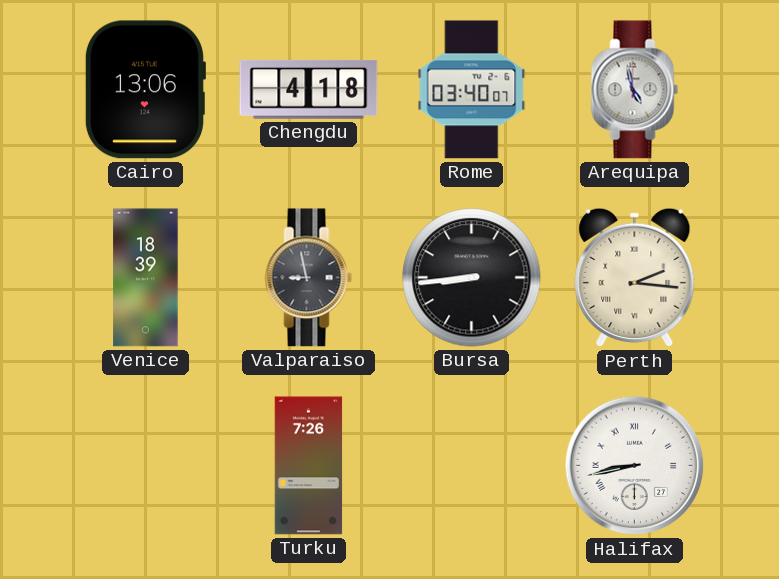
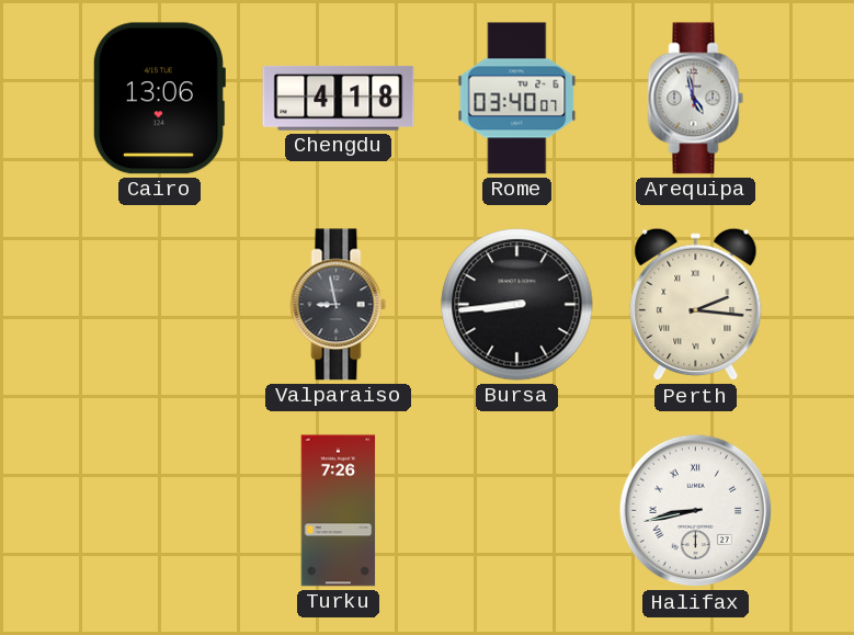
Venice: 18:39 -> none
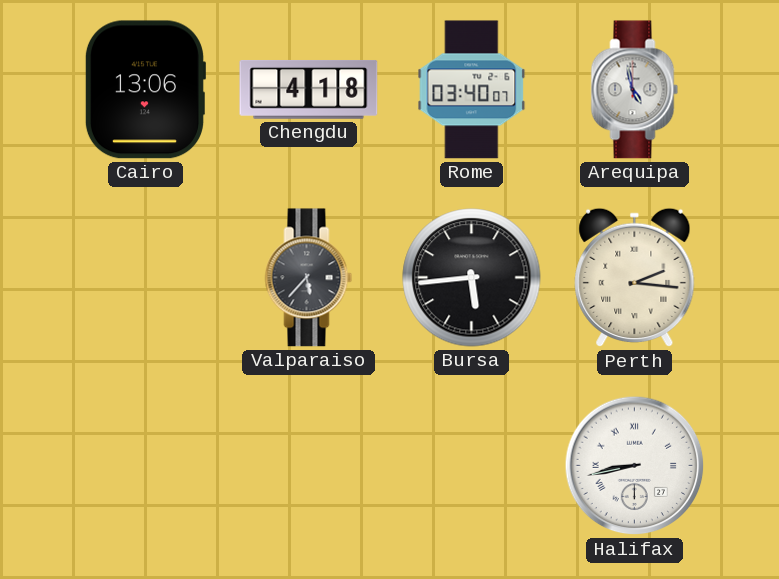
Valparaiso: 8:58 -> 5:37
Bursa: 8:44 -> 5:44
Turku: 7:26 -> none
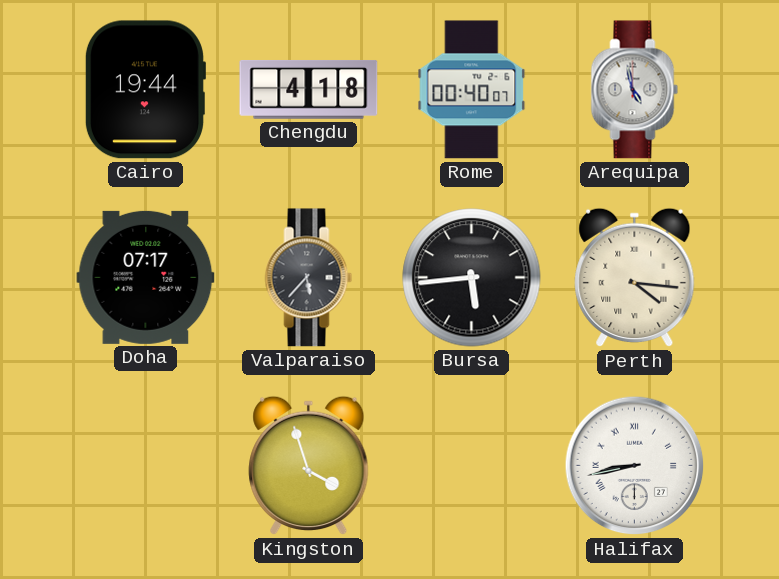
Cairo: 13:06 -> 19:44
Rome: 03:40 -> 00:40
Doha: none -> 07:17
Perth: 2:16 -> 4:16
Kingston: none -> 3:57
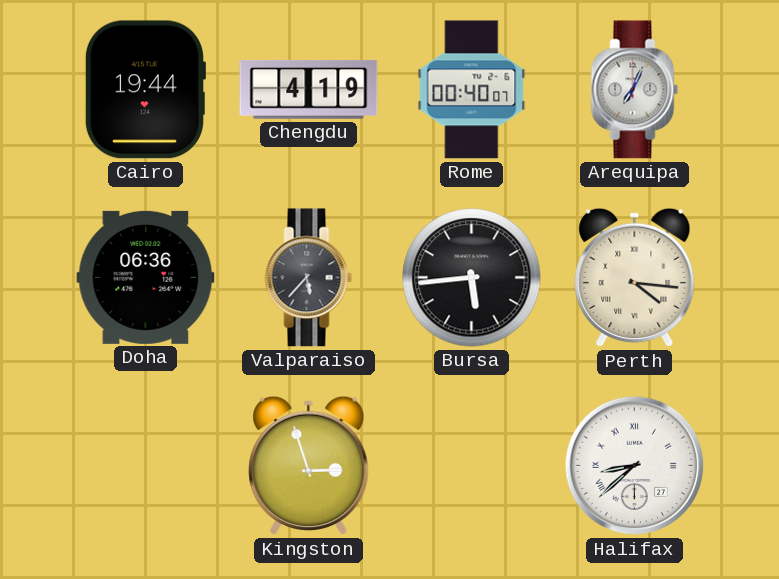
Chengdu: 4:18 -> 4:19
Arequipa: 4:58 -> 7:04
Doha: 07:17 -> 06:36
Kingston: 3:57 -> 2:57
Halifax: 8:43 -> 8:38
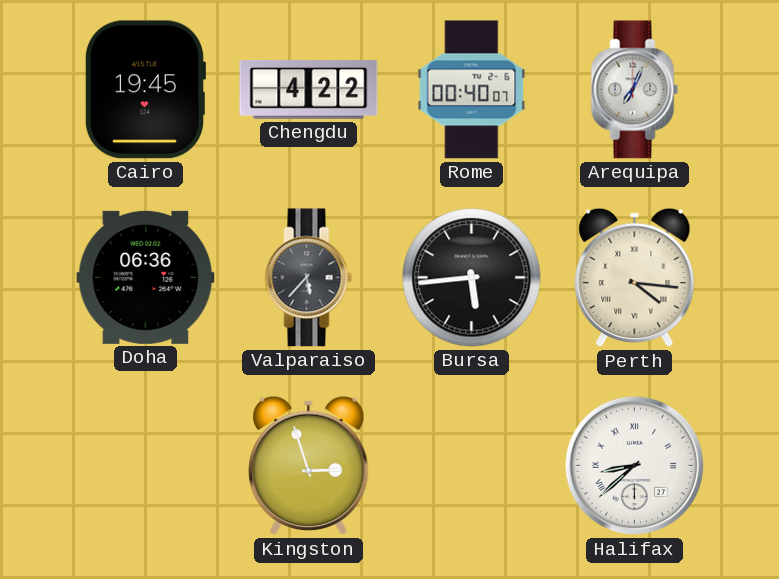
Cairo: 19:44 -> 19:45
Chengdu: 4:19 -> 4:22
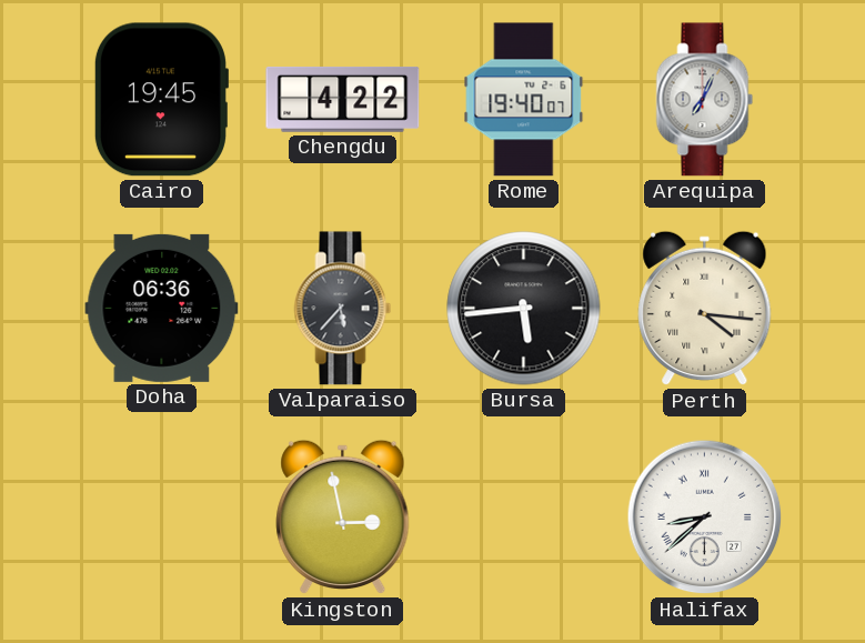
Rome: 00:40 -> 19:40
Kingston: 2:57 -> 2:58
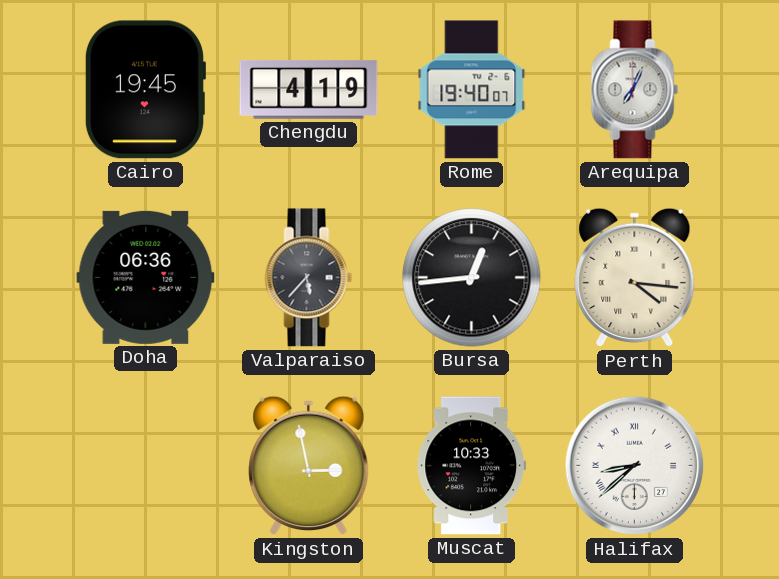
Chengdu: 4:22 -> 4:19
Bursa: 5:44 -> 12:44
Muscat: none -> 10:33
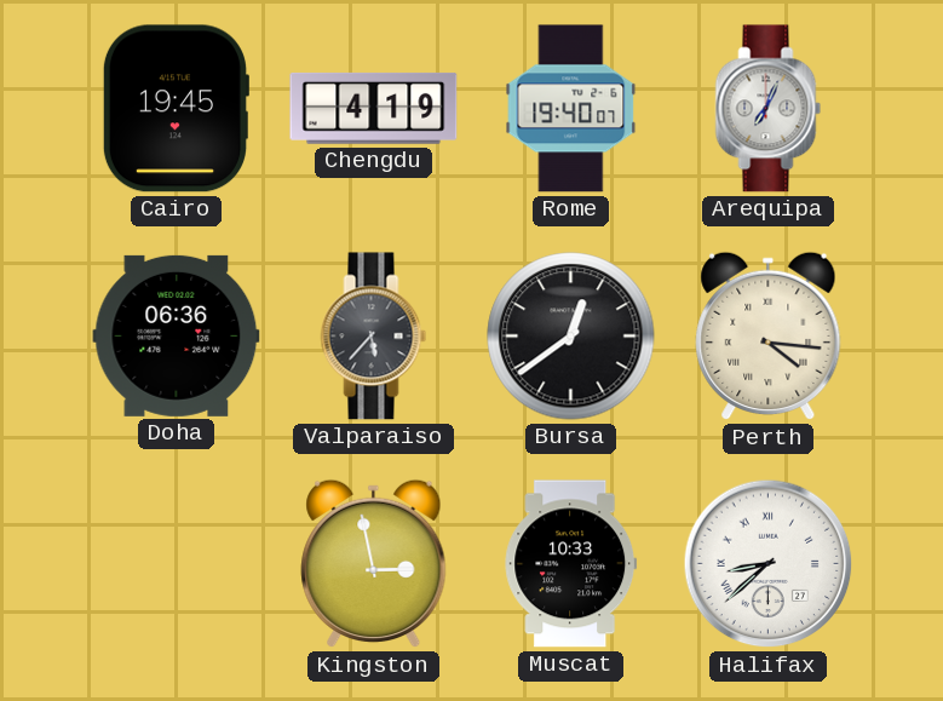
Bursa: 12:44 -> 12:39
